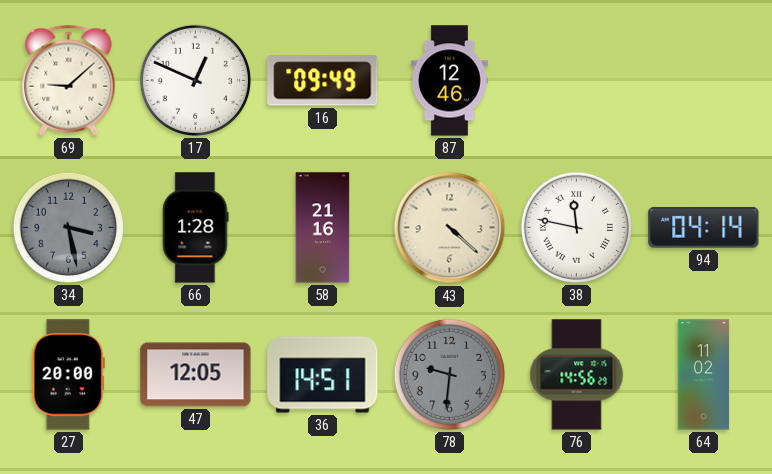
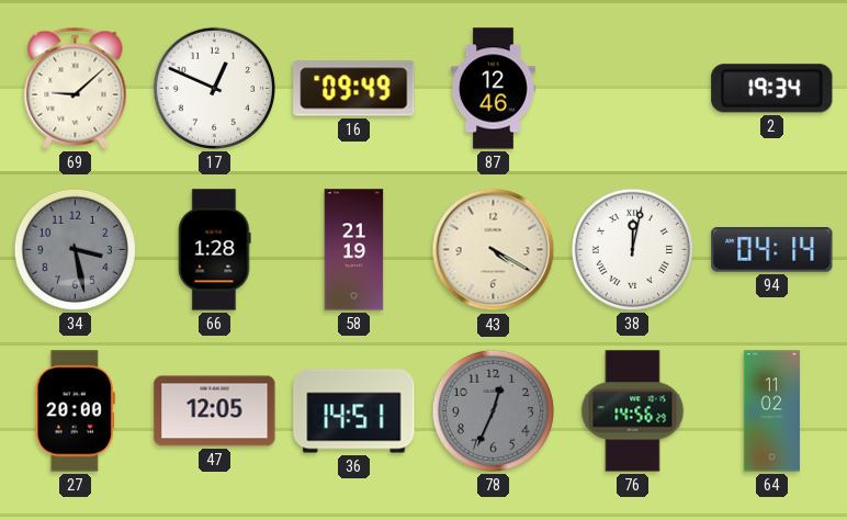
2: none -> 19:34
58: 21:16 -> 21:19
43: 4:22 -> 4:20
38: 11:47 -> 12:02
78: 9:31 -> 12:34
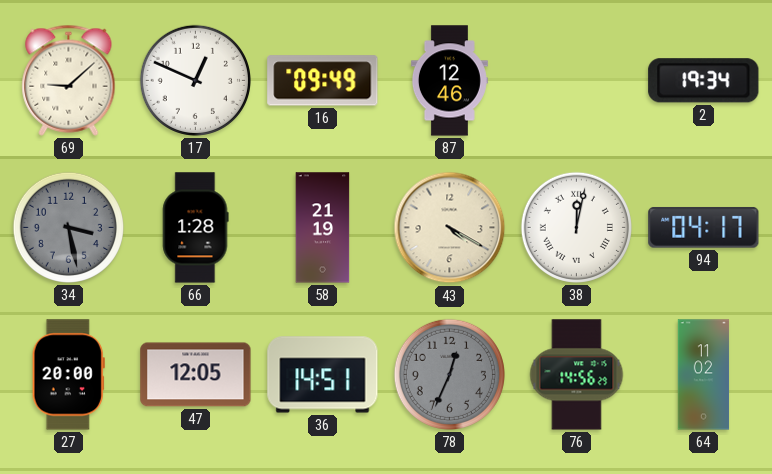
94: 04:14 -> 04:17
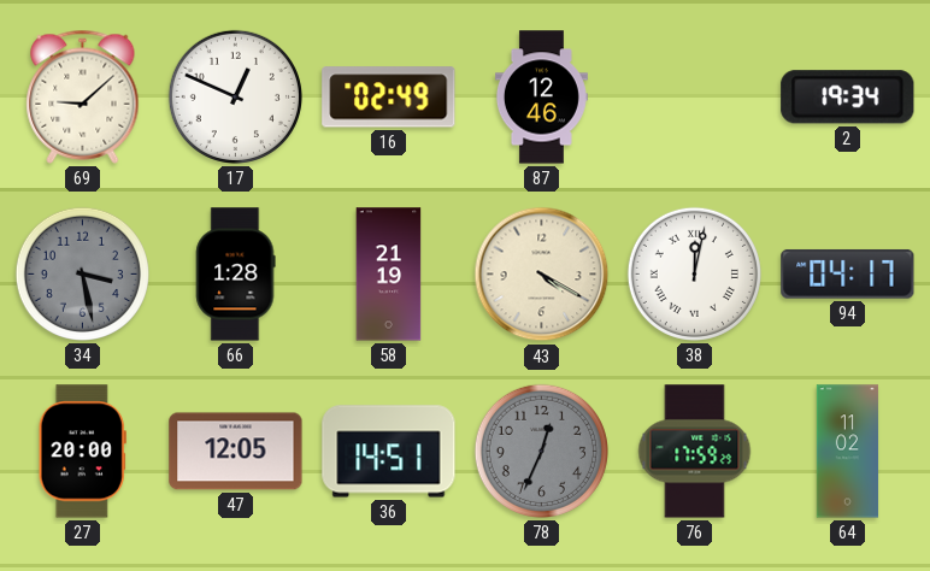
16: 09:49 -> 02:49
76: 14:56 -> 17:59
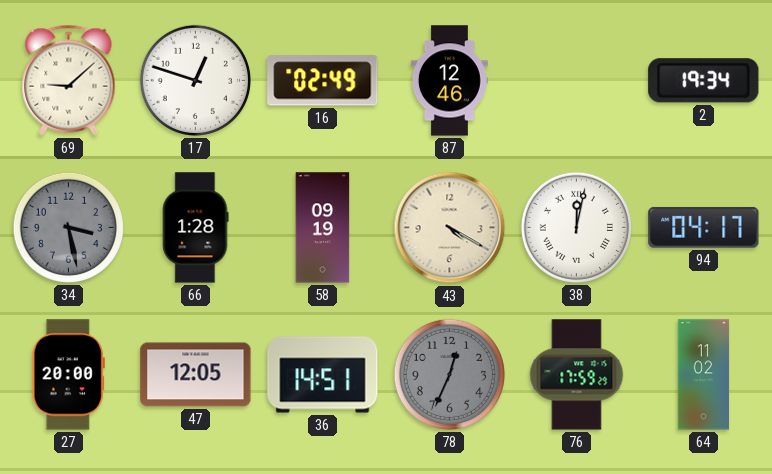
17: 12:49 -> 12:48
58: 21:19 -> 09:19
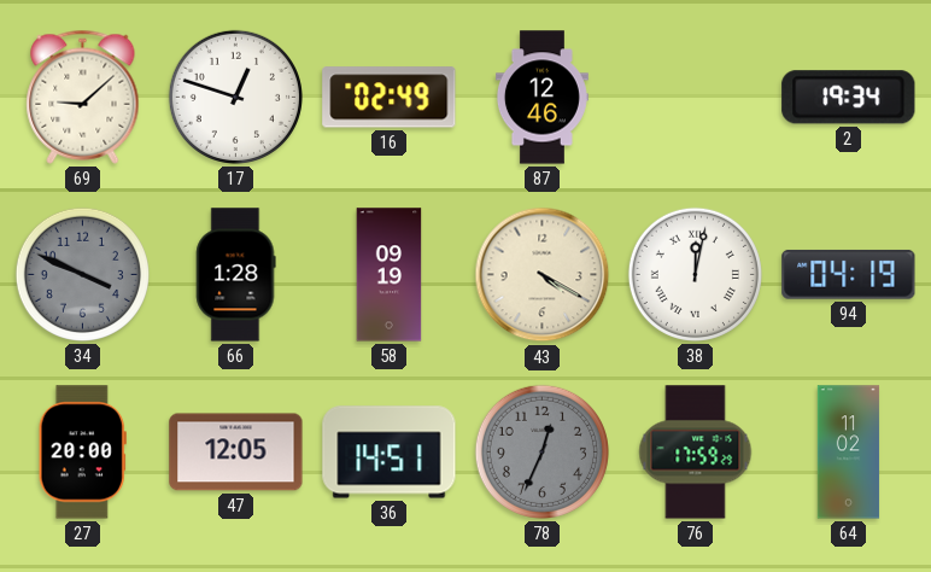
34: 3:28 -> 3:49
94: 04:17 -> 04:19
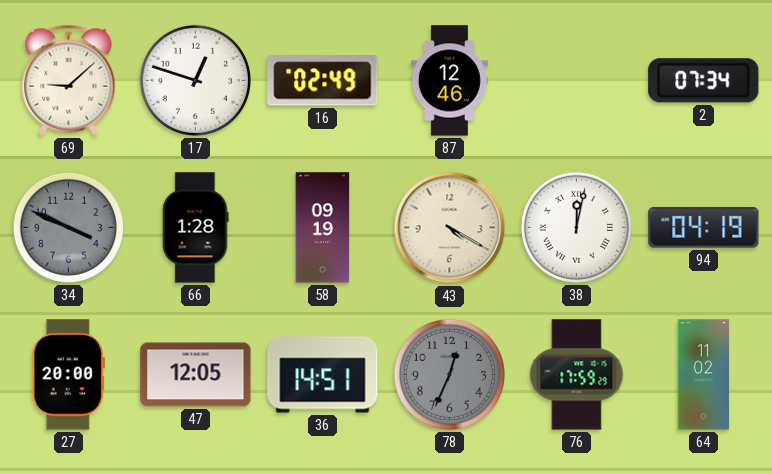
2: 19:34 -> 07:34
